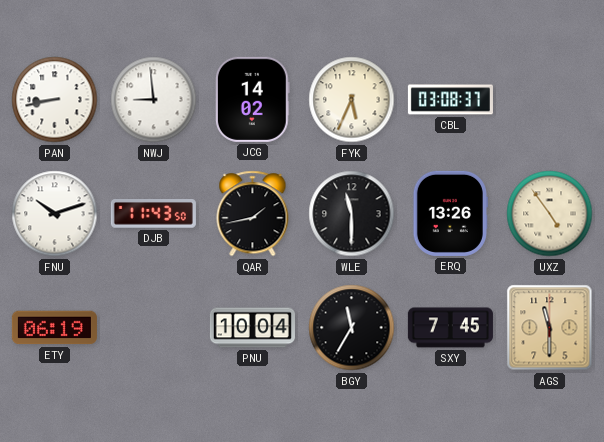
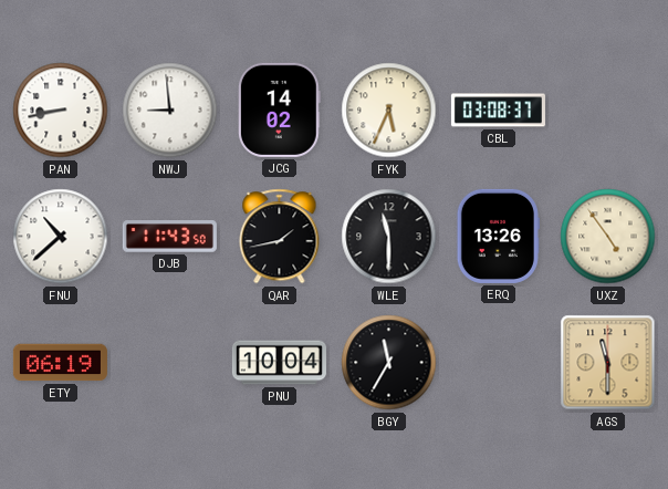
FNU: 10:12 -> 10:38
SXY: 7:45 -> none
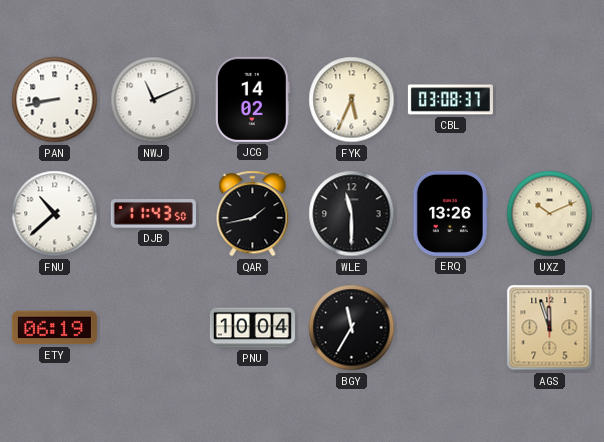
NWJ: 8:59 -> 11:11
UXZ: 4:54 -> 10:11
AGS: 11:30 -> 11:57
